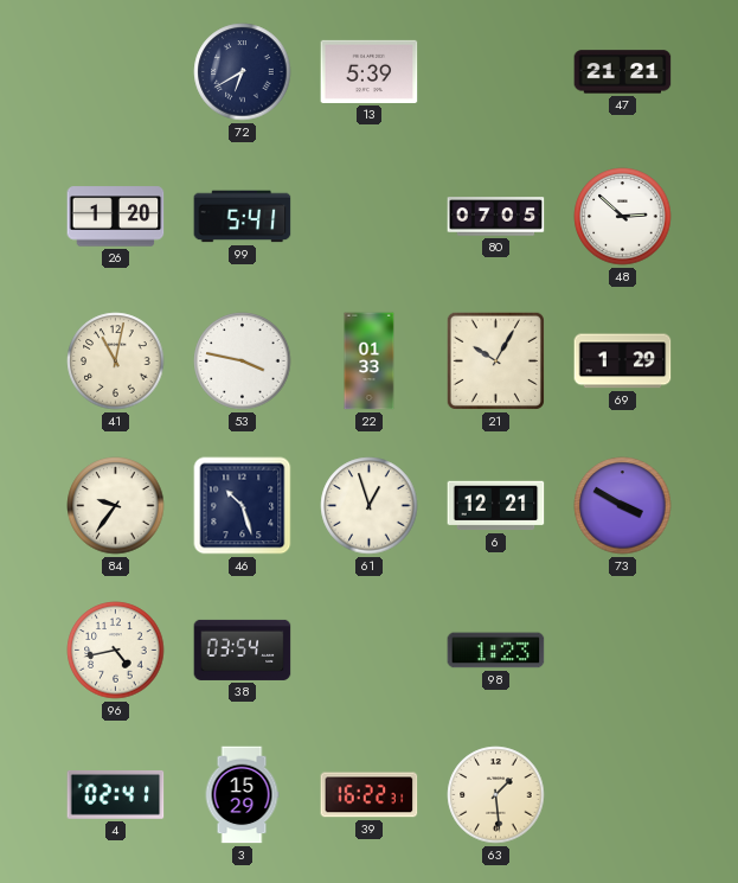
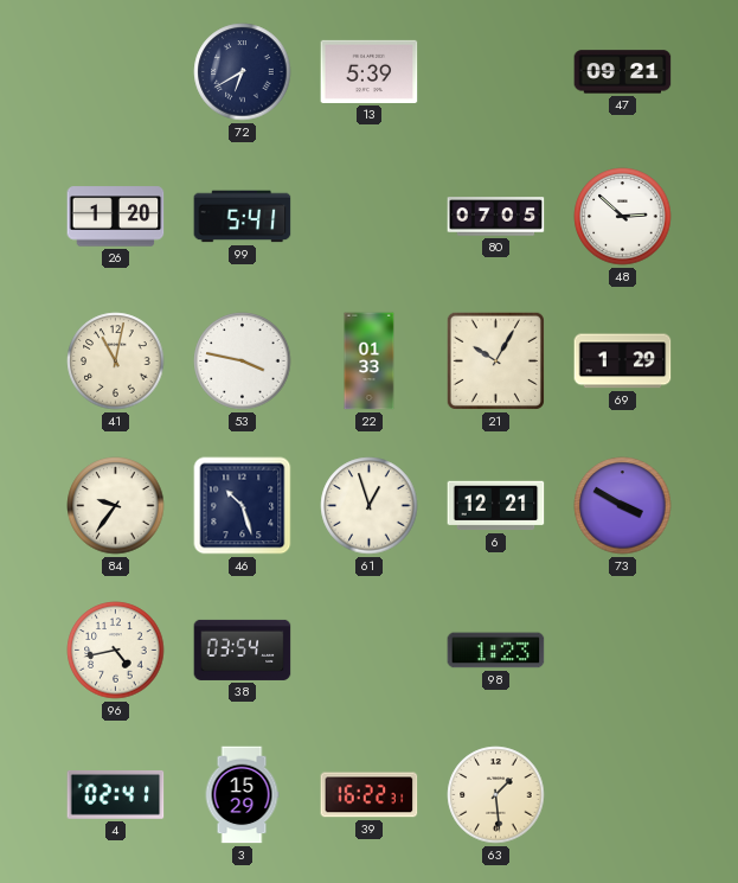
47: 21:21 -> 09:21
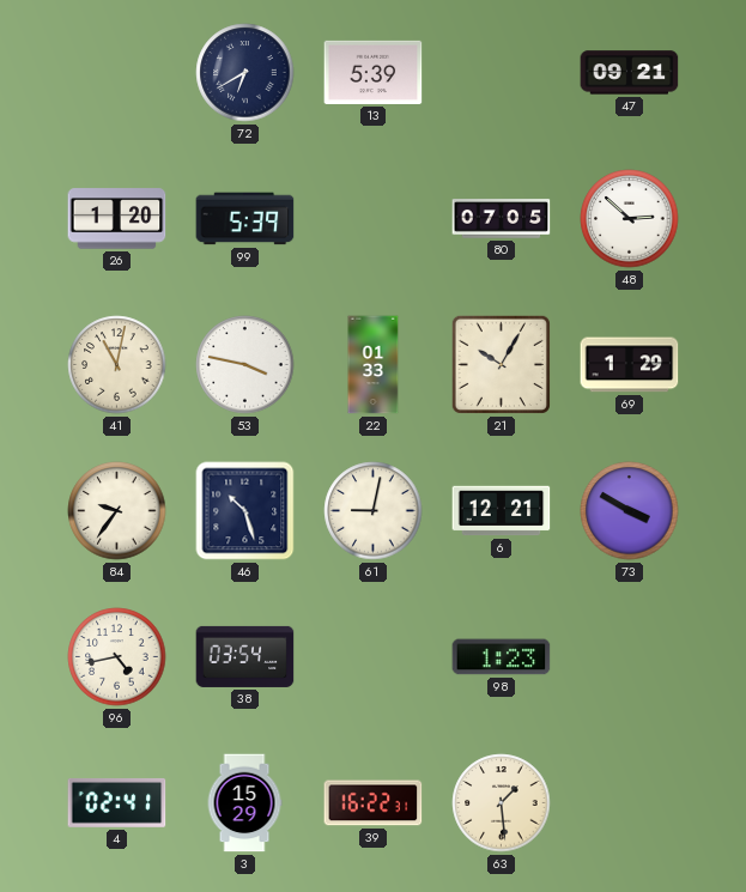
99: 5:41 -> 5:39
61: 12:57 -> 9:02
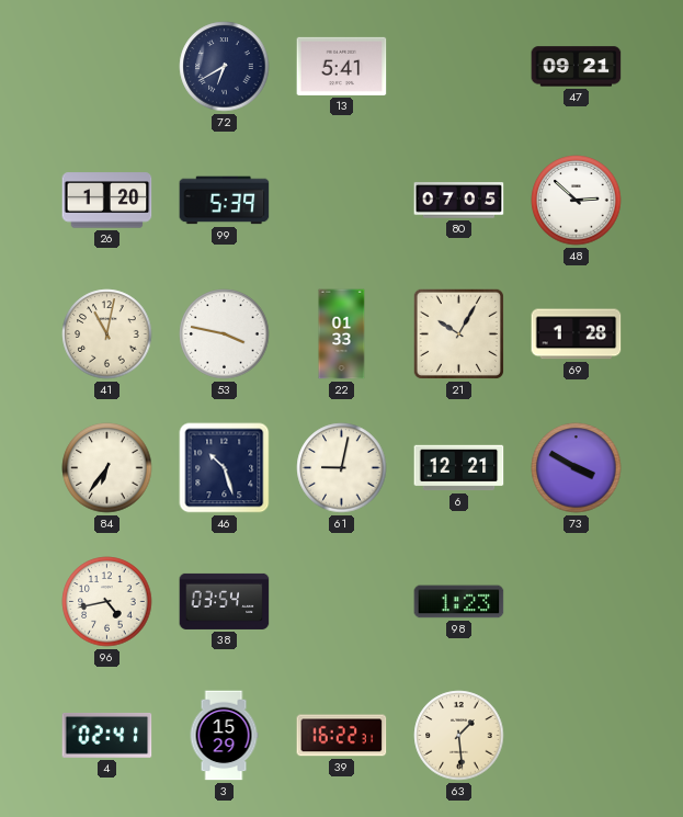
13: 5:39 -> 5:41
69: 1:29 -> 1:28
84: 9:36 -> 6:36
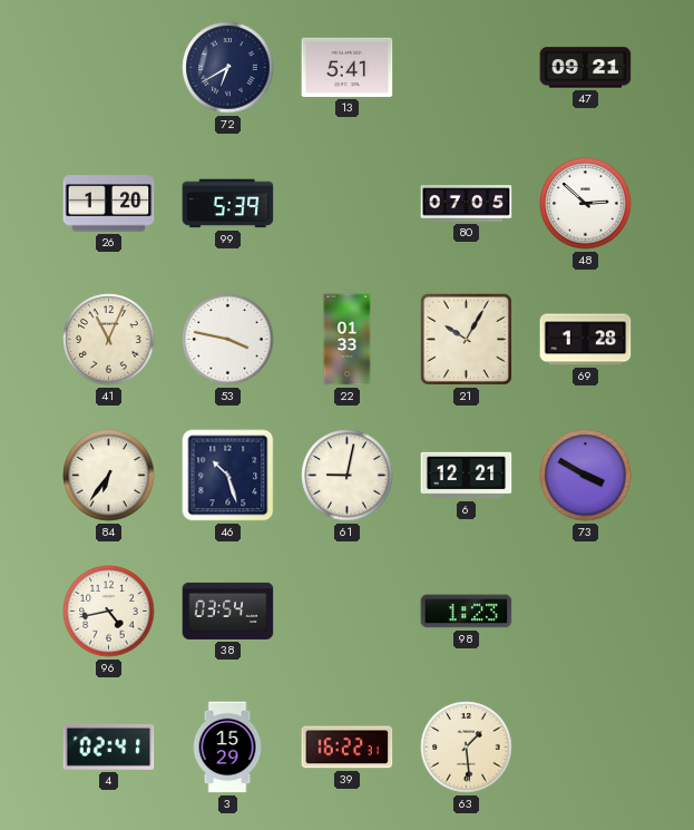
41: 11:02 -> 11:04
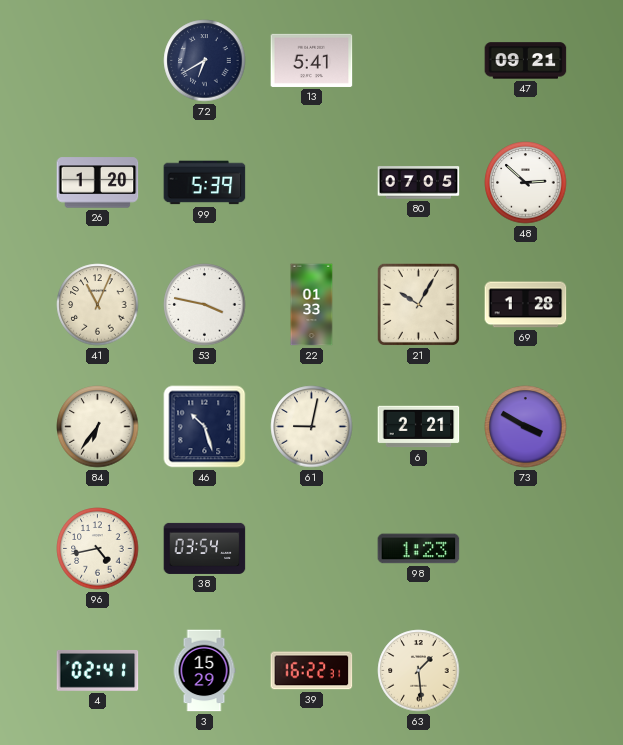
6: 12:21 -> 2:21
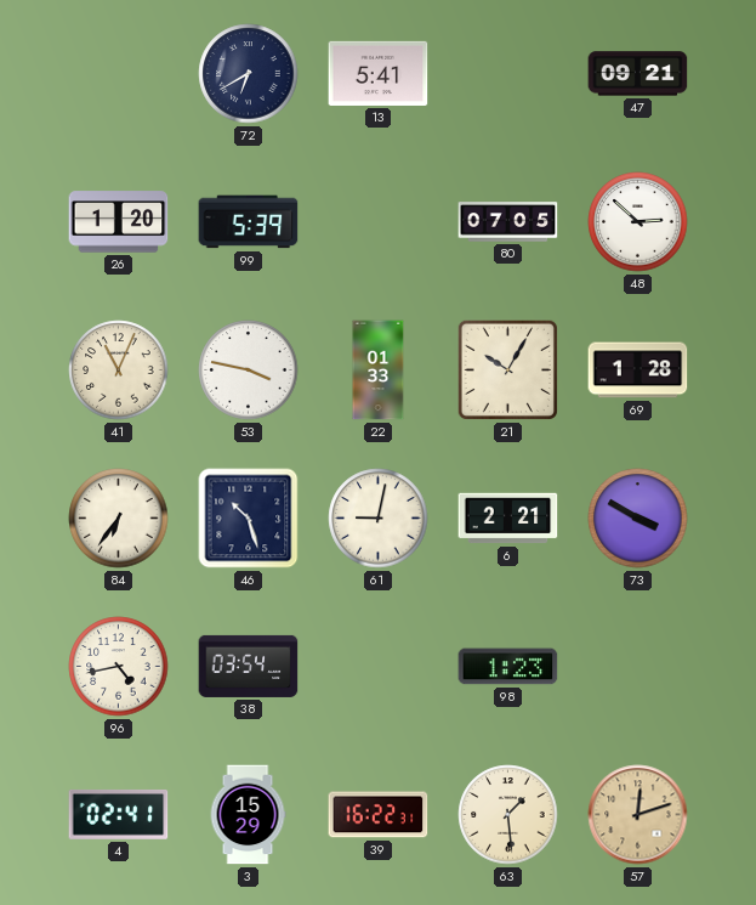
57: none -> 12:12
